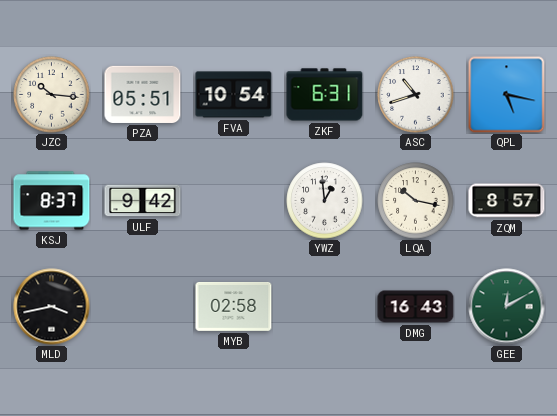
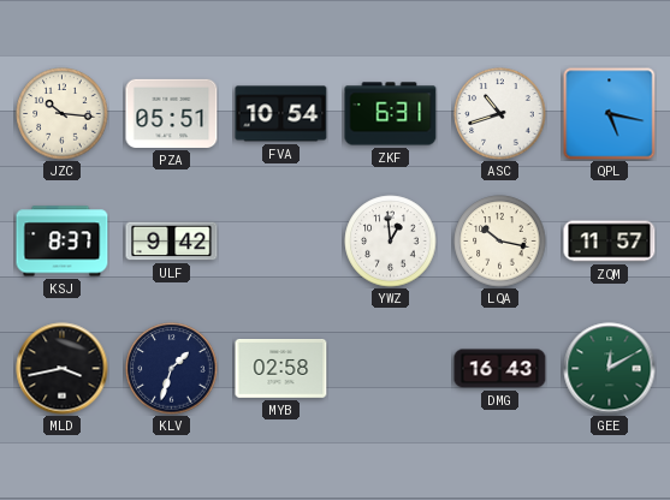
ZQM: 8:57 -> 11:57
KLV: none -> 1:33
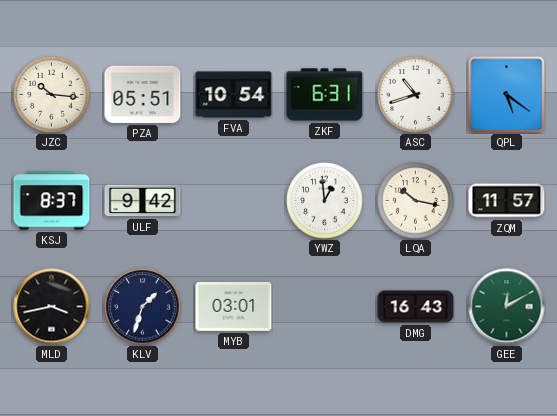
QPL: 5:17 -> 5:21
MYB: 02:58 -> 03:01
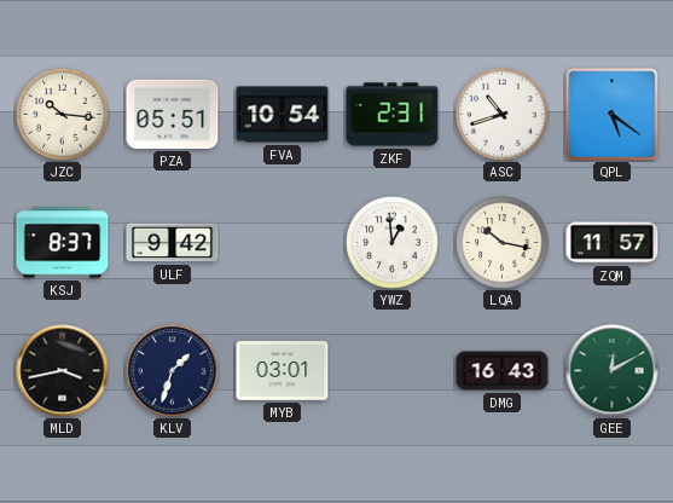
ZKF: 6:31 -> 2:31
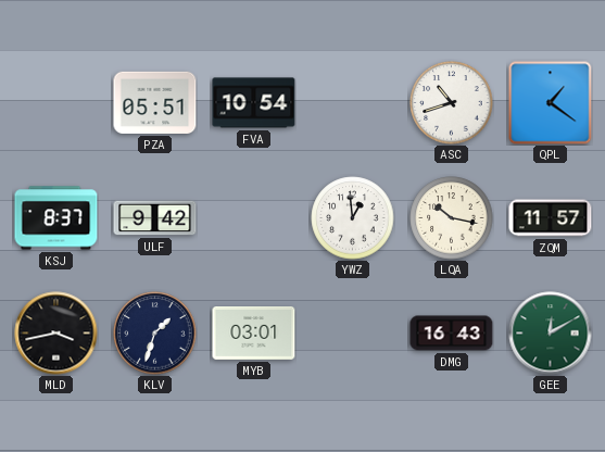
JZC: 10:16 -> none
ZKF: 2:31 -> none
QPL: 5:21 -> 1:21
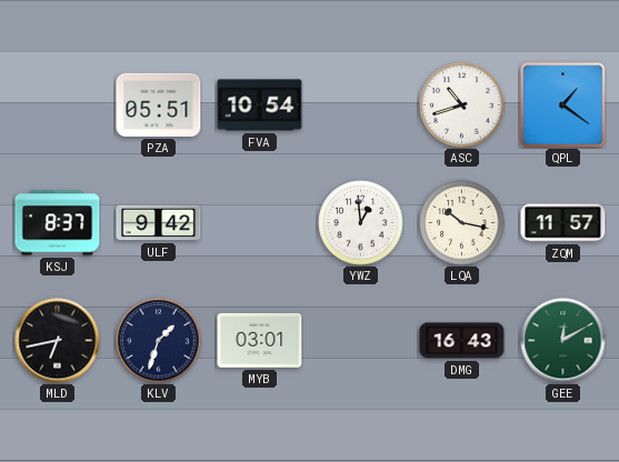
MLD: 3:43 -> 6:43
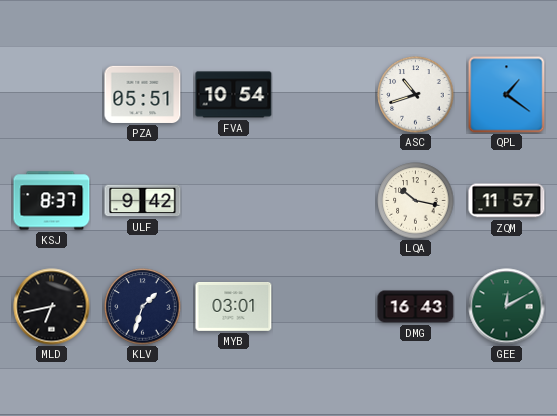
YWZ: 12:59 -> none
